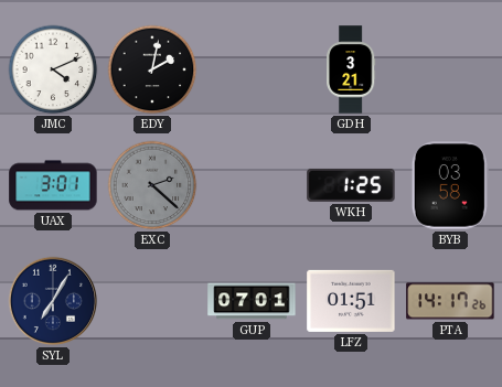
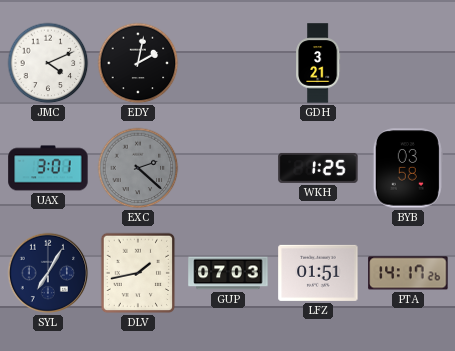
DLV: none -> 1:43
GUP: 07:01 -> 07:03
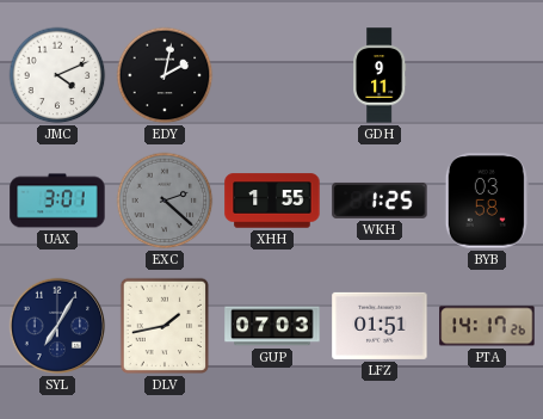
GDH: 3:21 -> 9:11
XHH: none -> 1:55
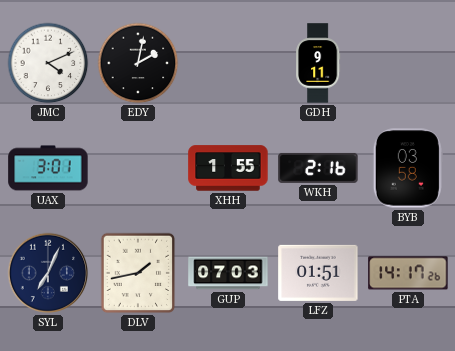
EXC: 2:22 -> none
WKH: 1:25 -> 2:16
SYL: 7:05 -> 7:04
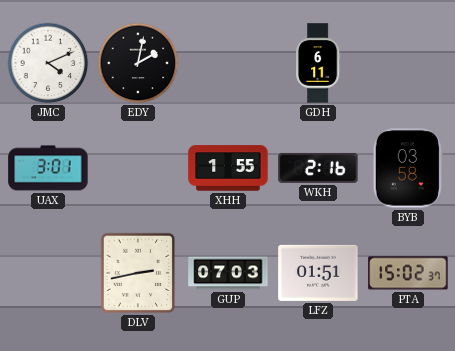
GDH: 9:11 -> 6:11
SYL: 7:04 -> none
DLV: 1:43 -> 2:43
PTA: 14:17 -> 15:02
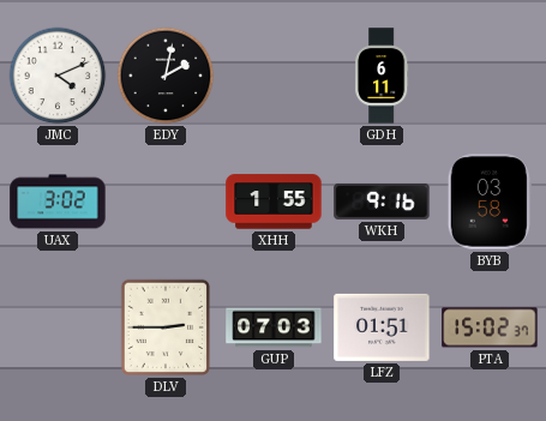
UAX: 3:01 -> 3:02
WKH: 2:16 -> 9:16
DLV: 2:43 -> 2:45
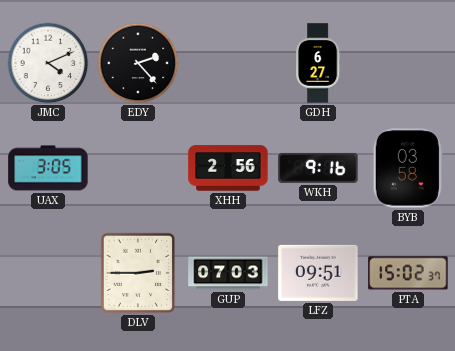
EDY: 2:02 -> 2:23
GDH: 6:11 -> 6:27
UAX: 3:02 -> 3:05
XHH: 1:55 -> 2:56
LFZ: 01:51 -> 09:51
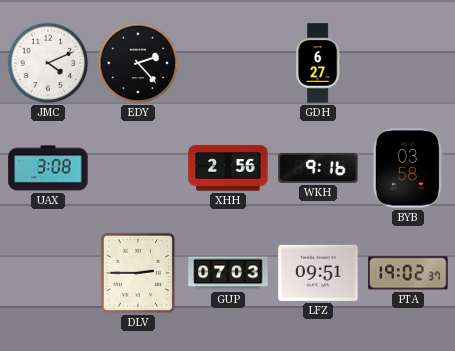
UAX: 3:05 -> 3:08
PTA: 15:02 -> 19:02
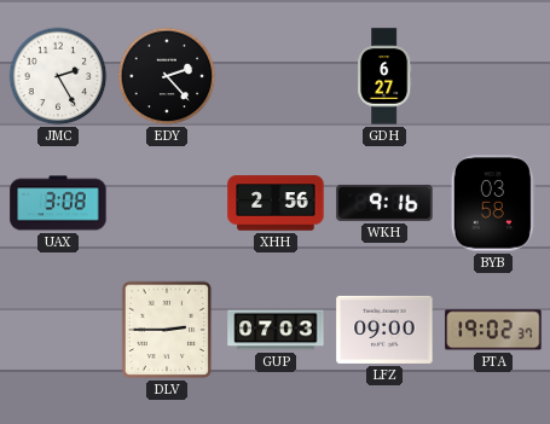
JMC: 4:11 -> 2:25
LFZ: 09:51 -> 09:00
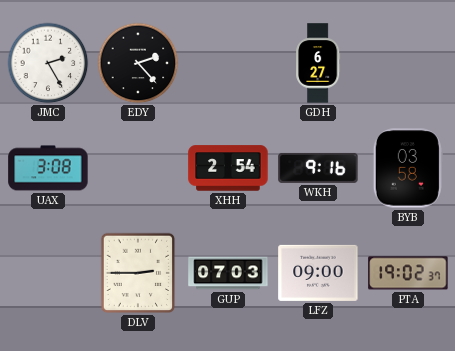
XHH: 2:56 -> 2:54
